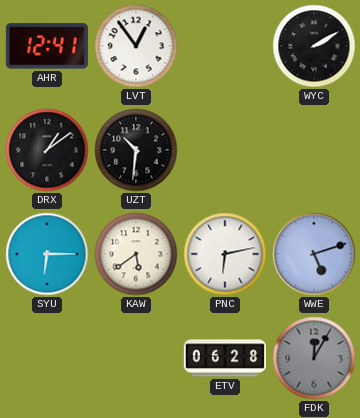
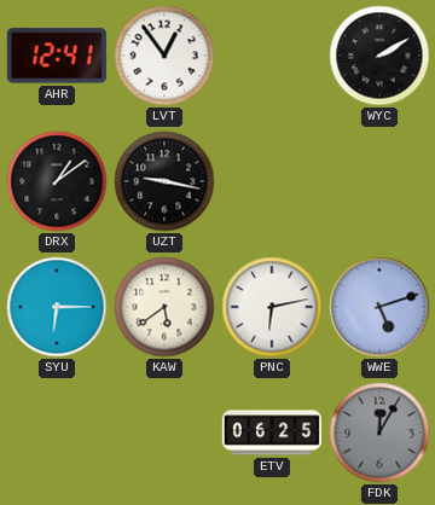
UZT: 10:31 -> 9:17
ETV: 06:28 -> 06:25
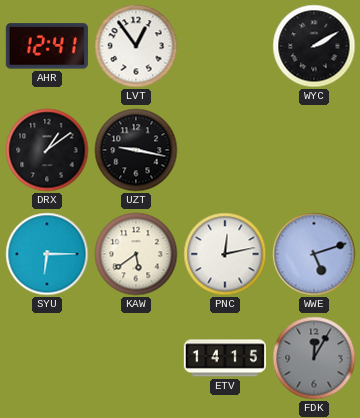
PNC: 6:13 -> 12:13
ETV: 06:25 -> 14:15
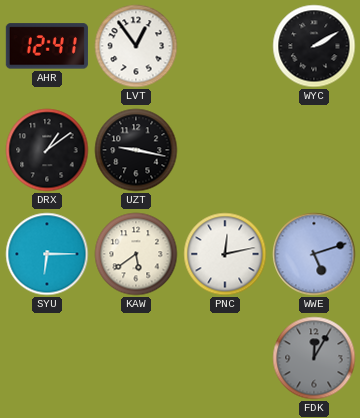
ETV: 14:15 -> none
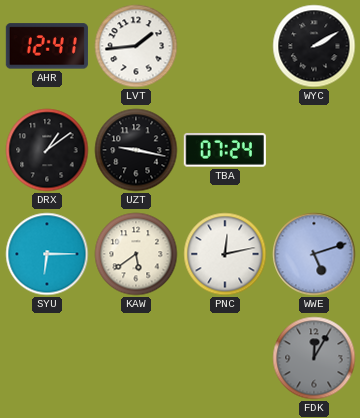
LVT: 12:54 -> 1:44
TBA: none -> 07:24
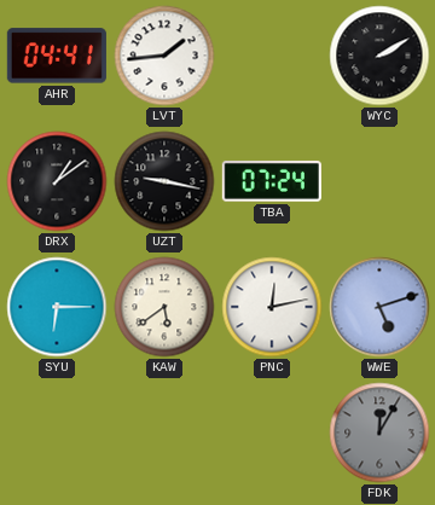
AHR: 12:41 -> 04:41
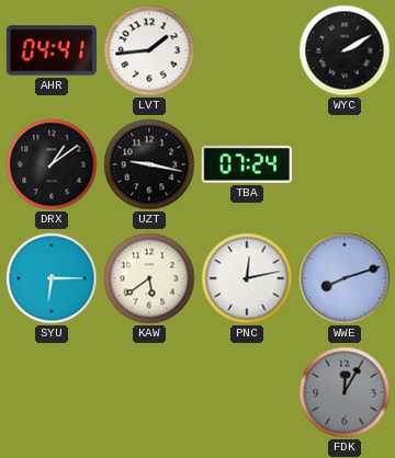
WWE: 5:12 -> 8:12
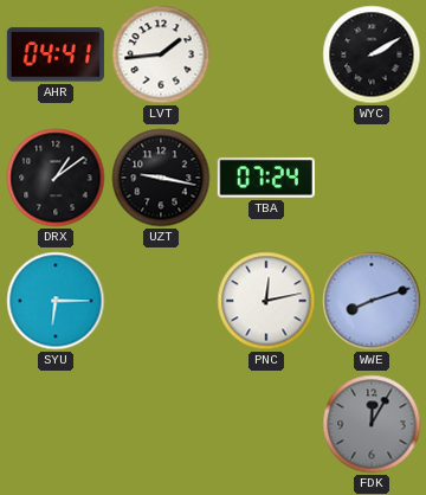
KAW: 5:39 -> none
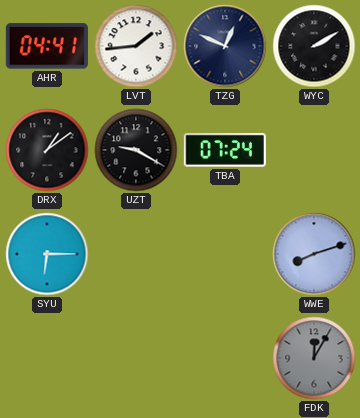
TZG: none -> 12:49
UZT: 9:17 -> 9:20
PNC: 12:13 -> none
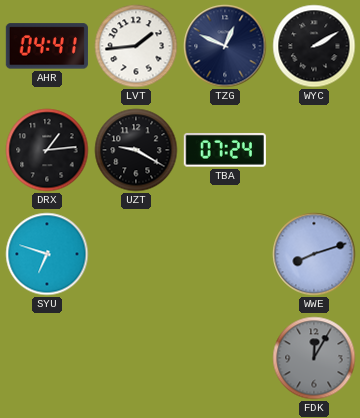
DRX: 1:09 -> 1:14
SYU: 6:15 -> 6:48
